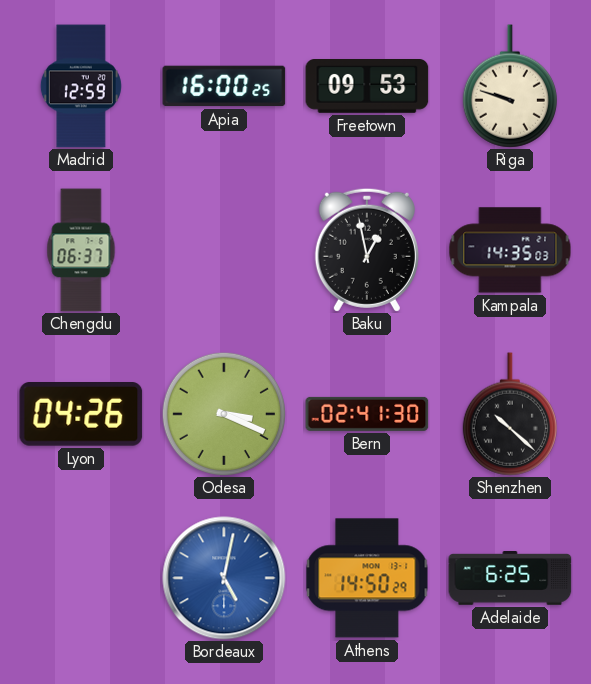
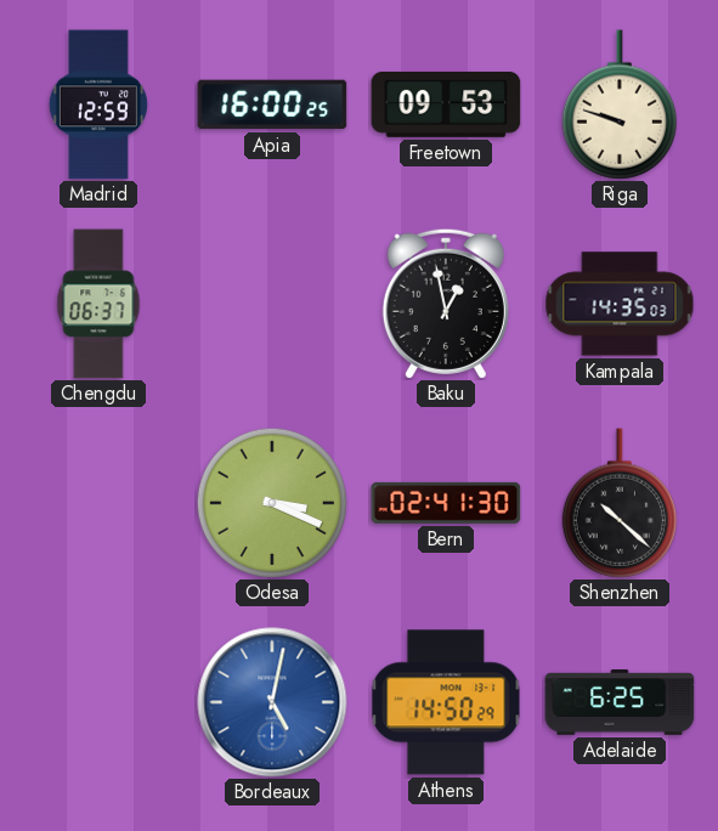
Lyon: 04:26 -> none
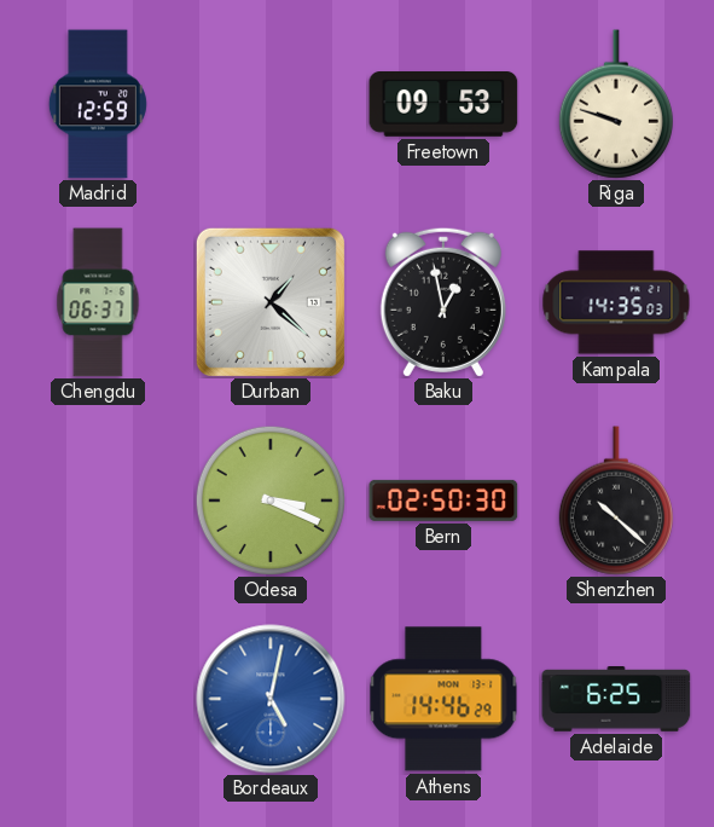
Apia: 16:00 -> none
Durban: none -> 1:22
Bern: 02:41 -> 02:50
Athens: 14:50 -> 14:46
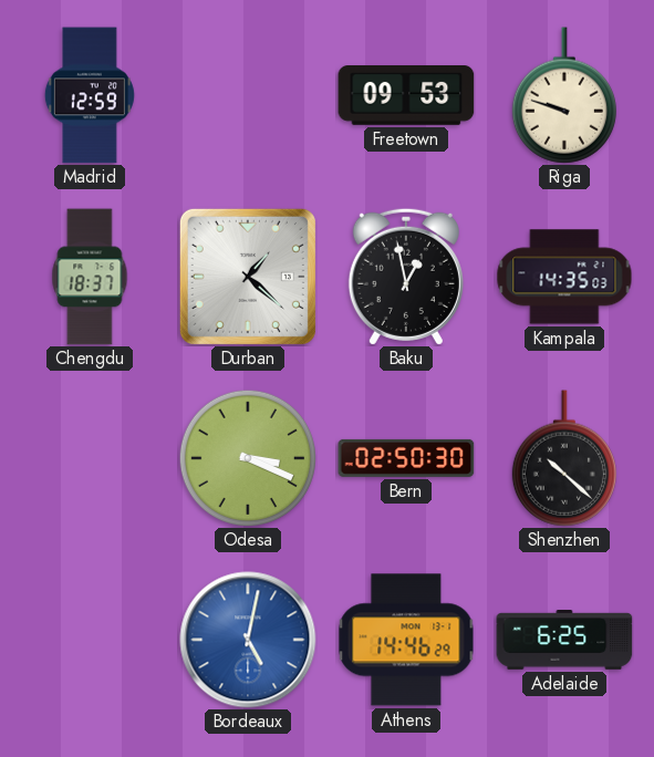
Chengdu: 06:37 -> 18:37
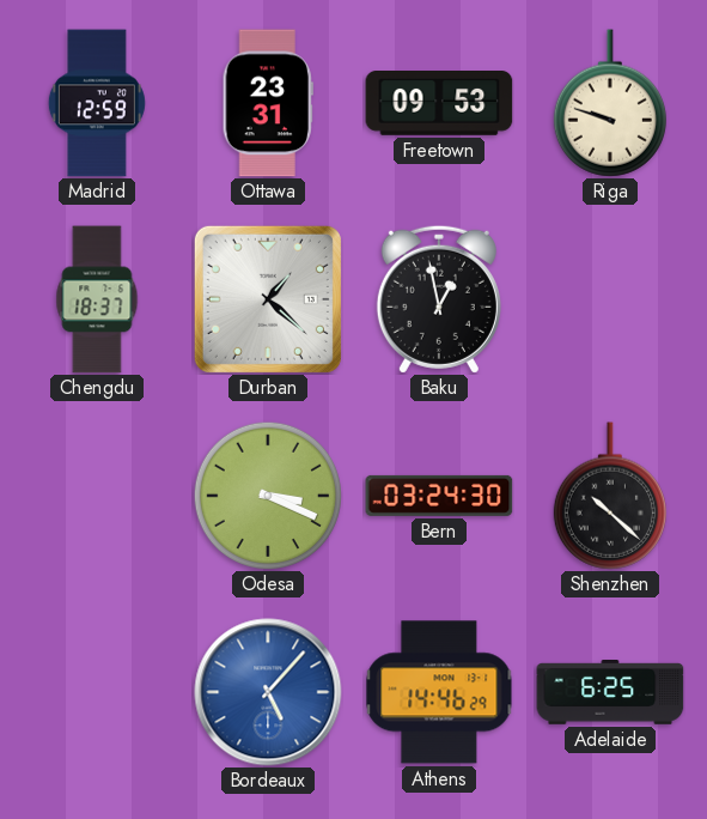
Ottawa: none -> 23:31
Kampala: 14:35 -> none
Bern: 02:50 -> 03:24
Bordeaux: 5:02 -> 5:07
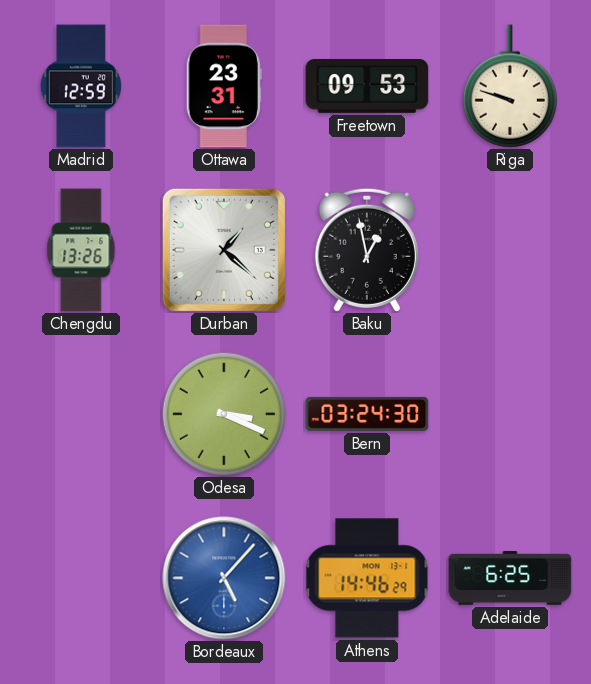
Chengdu: 18:37 -> 13:26
Shenzhen: 10:22 -> none
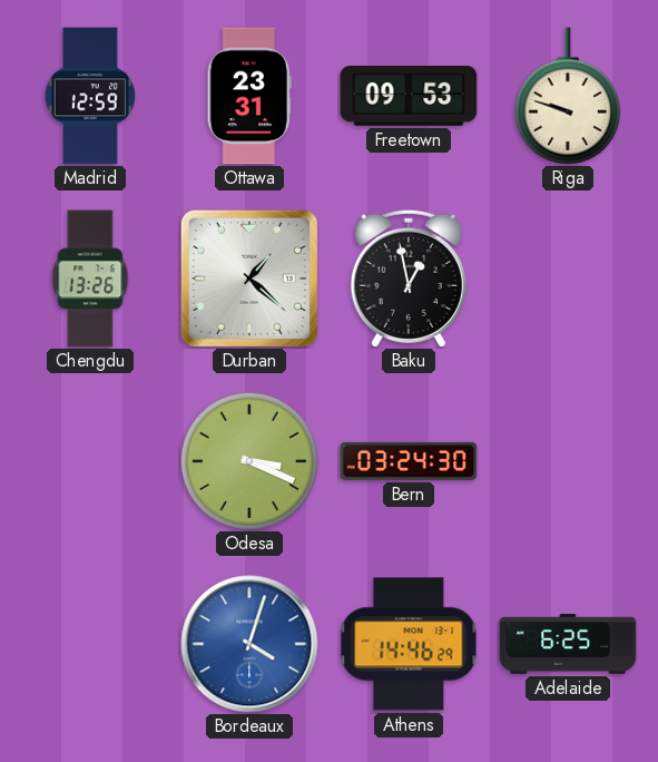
Bordeaux: 5:07 -> 4:03
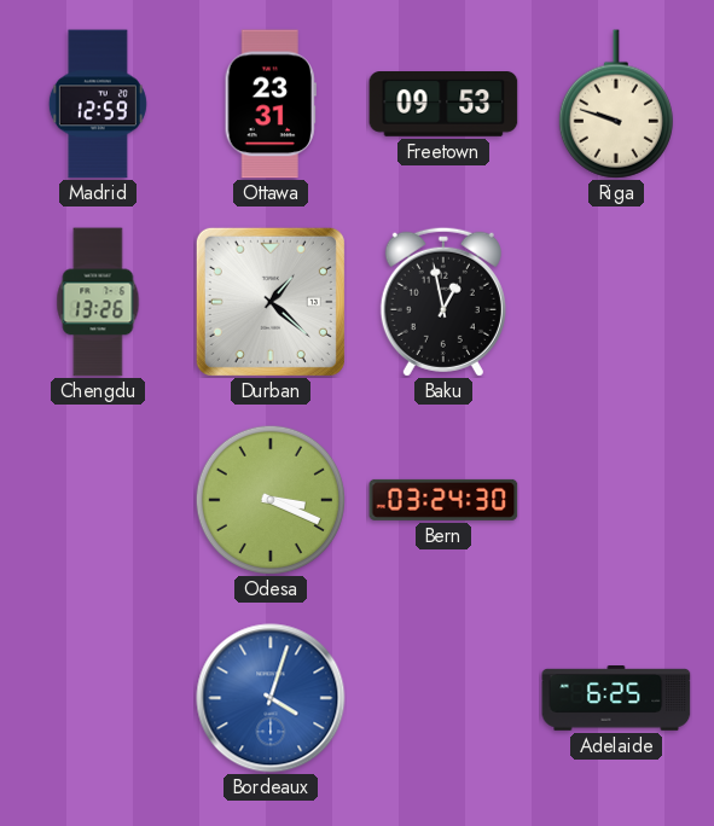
Athens: 14:46 -> none
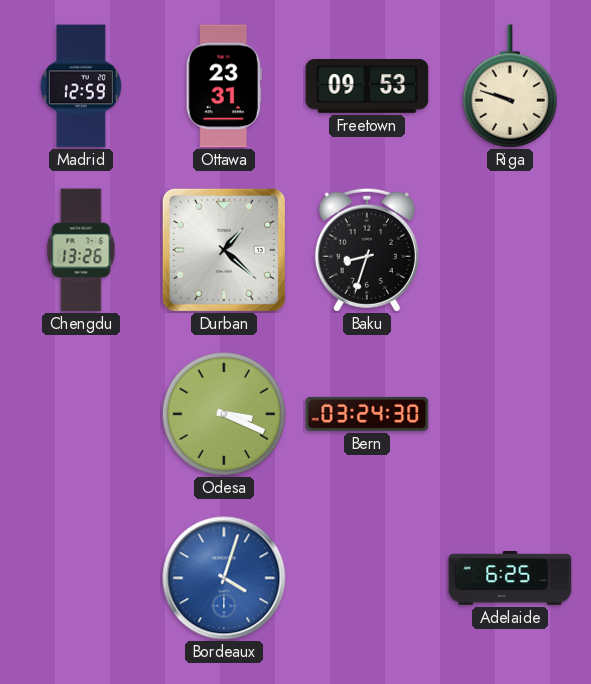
Baku: 12:58 -> 8:33
